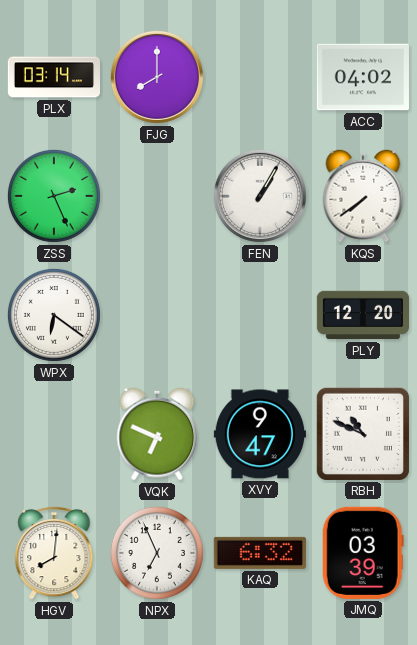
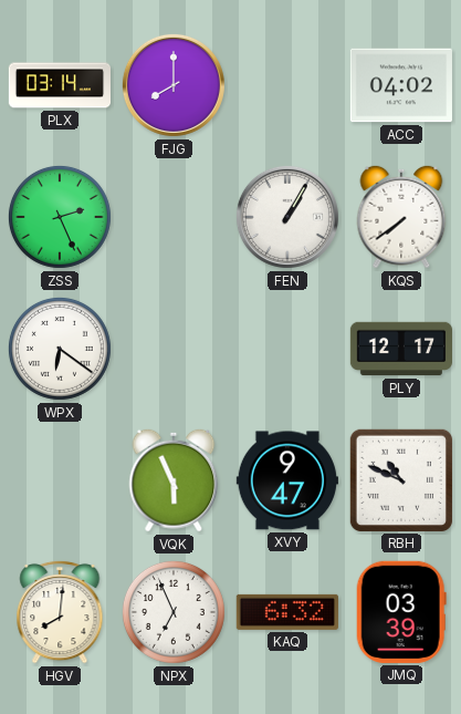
PLY: 12:20 -> 12:17
VQK: 6:49 -> 5:56
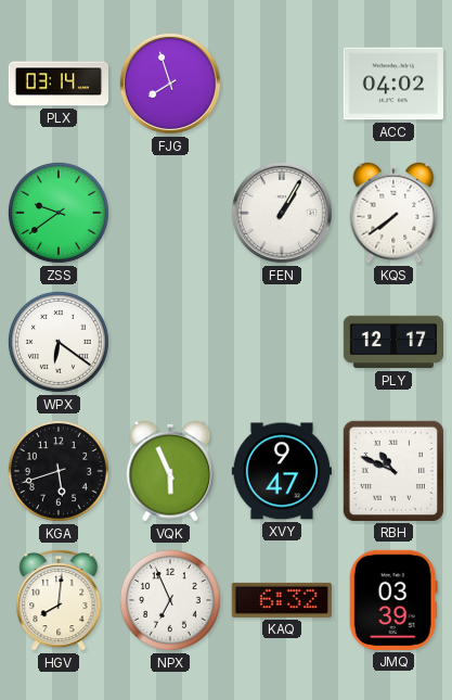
FJG: 8:00 -> 7:57
ZSS: 2:26 -> 9:39
KGA: none -> 5:42
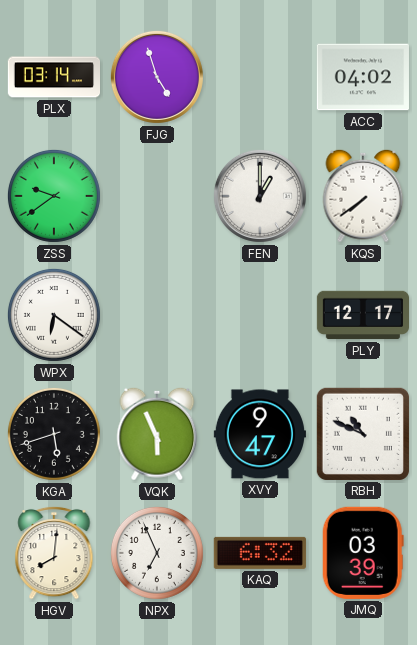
FJG: 7:57 -> 4:57
FEN: 1:05 -> 1:00
